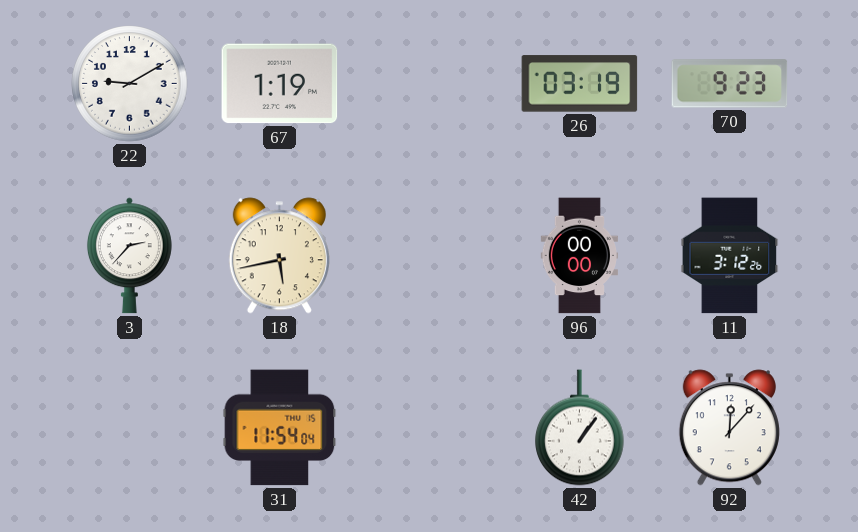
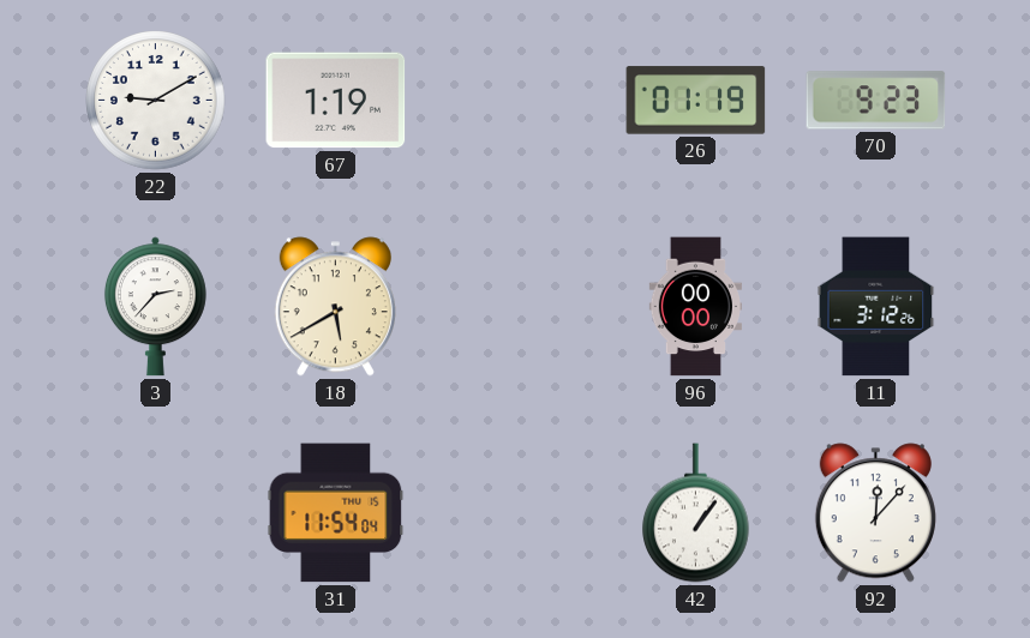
26: 03:19 -> 01:19
18: 5:43 -> 5:40
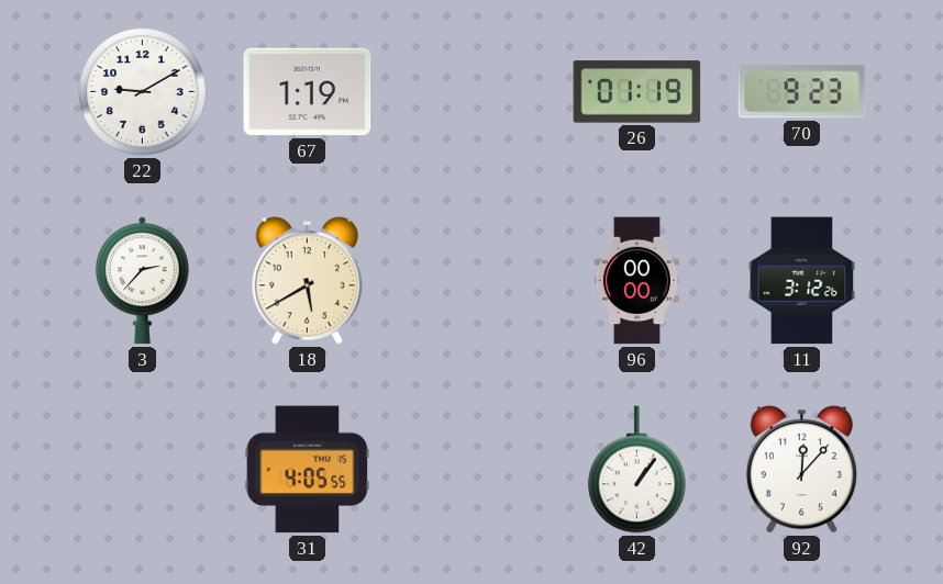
31: 11:54 -> 4:05
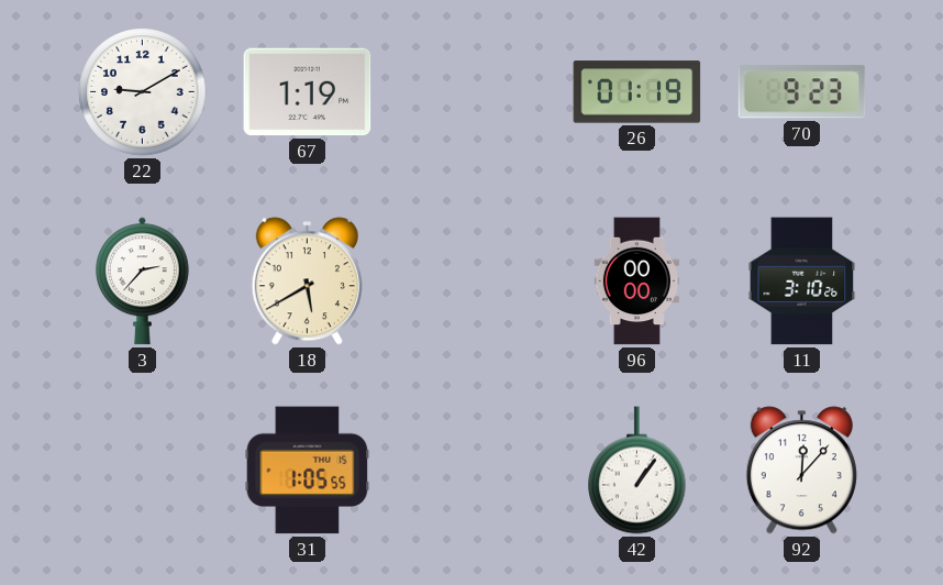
11: 3:12 -> 3:10
31: 4:05 -> 1:05
